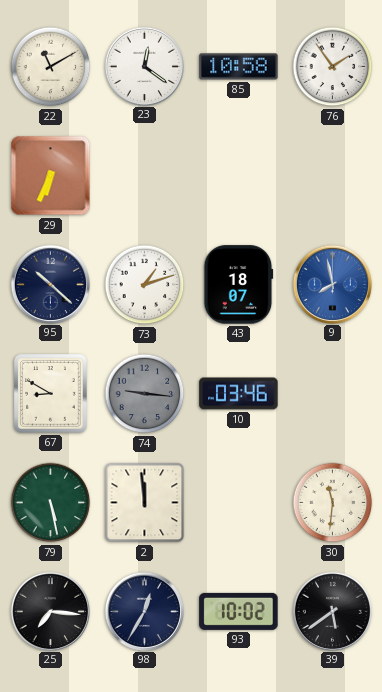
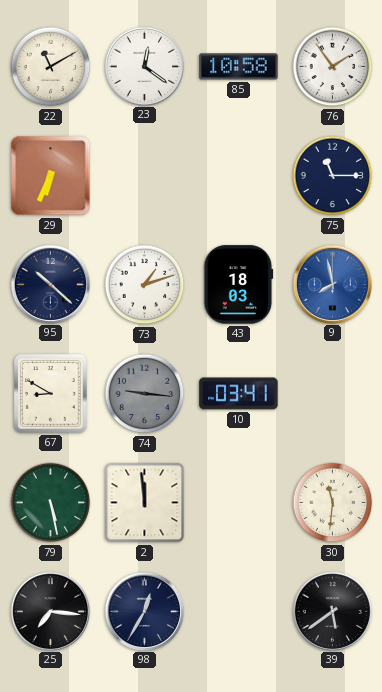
75: none -> 11:15
43: 18:07 -> 18:03
10: 03:46 -> 03:41
93: 10:02 -> none
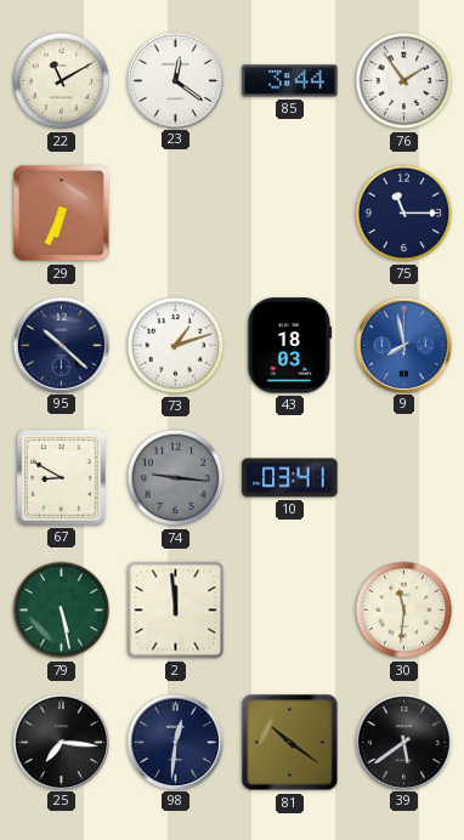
85: 10:58 -> 3:44
98: 12:35 -> 12:31
81: none -> 10:21
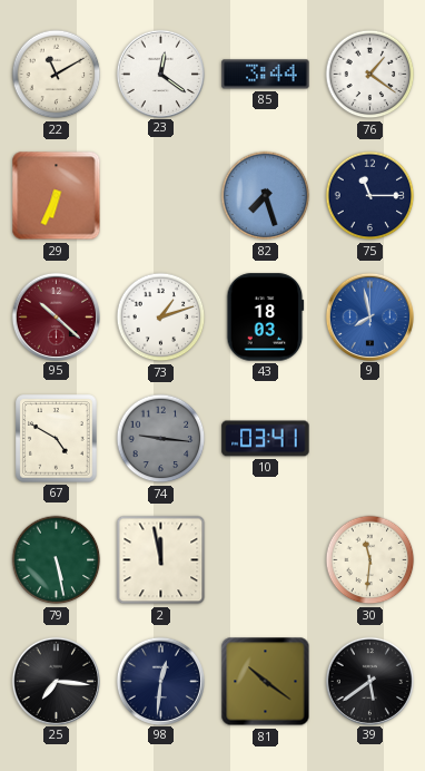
76: 1:54 -> 1:21
82: none -> 7:27
95 dial: navy -> burgundy
67: 8:50 -> 4:50
2: 11:59 -> 11:58
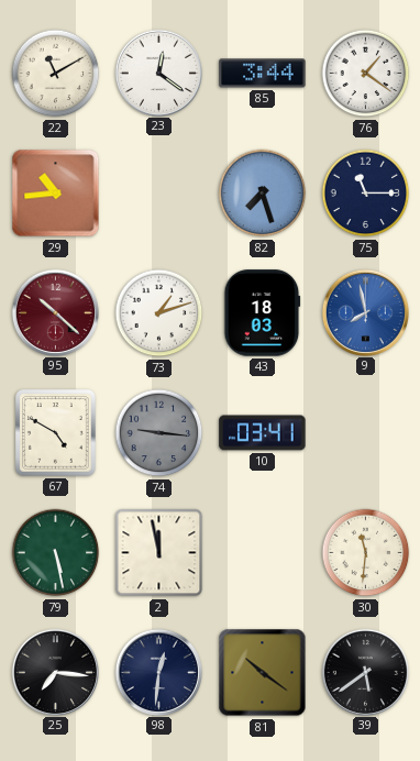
29: 6:34 -> 10:44
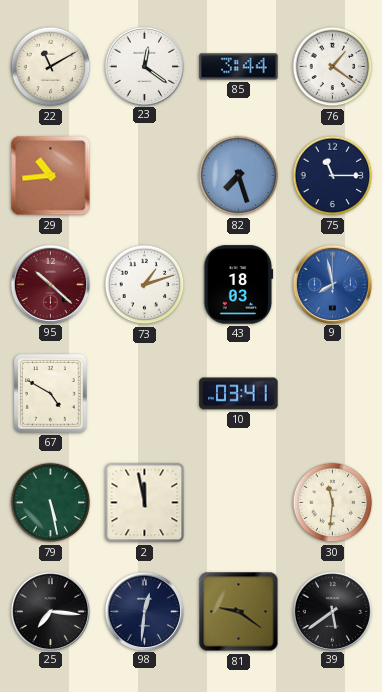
74: 9:16 -> none
81: 10:21 -> 9:21
